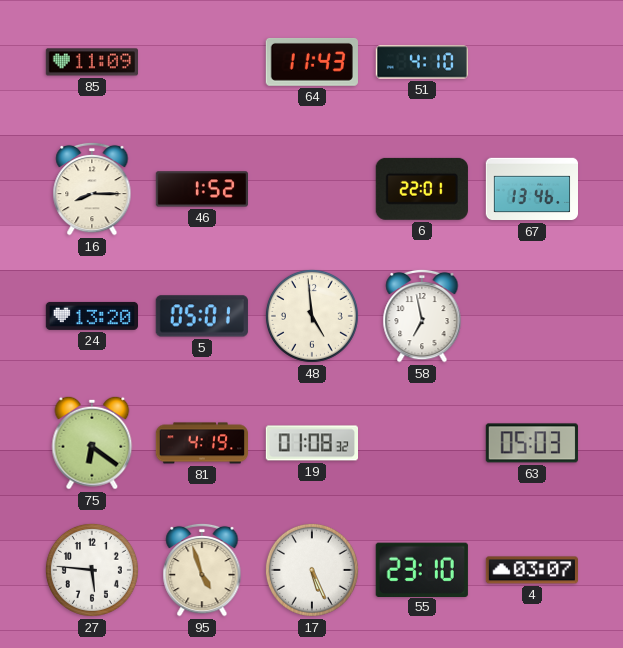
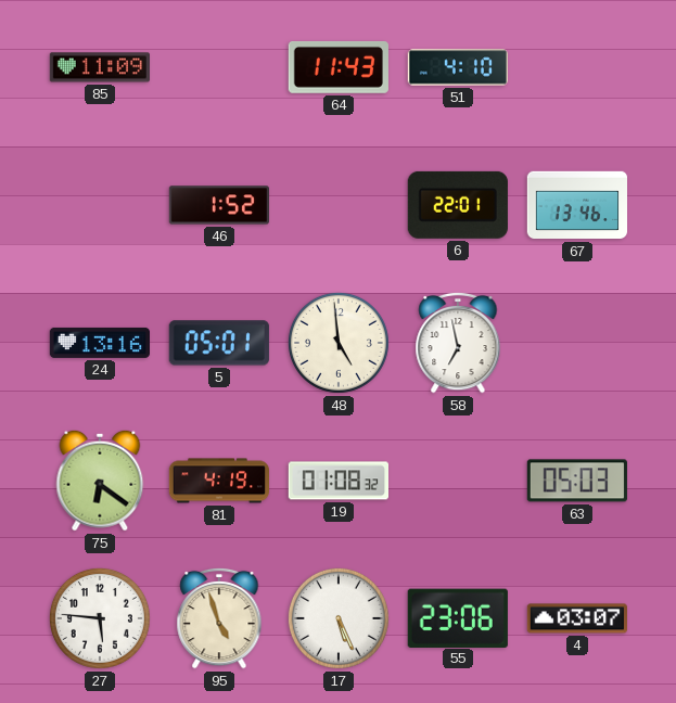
16: 8:15 -> none
24: 13:20 -> 13:16
55: 23:10 -> 23:06
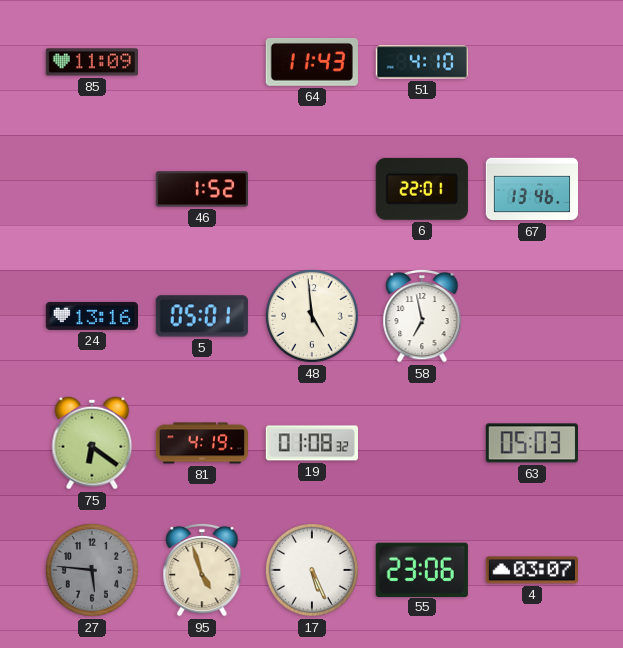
27 dial: white -> grey
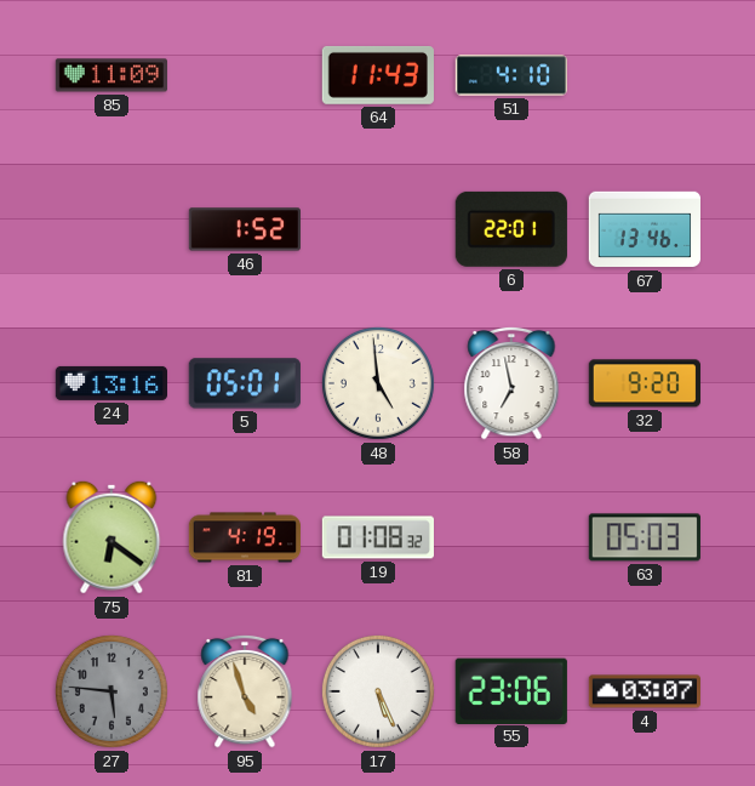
32: none -> 9:20
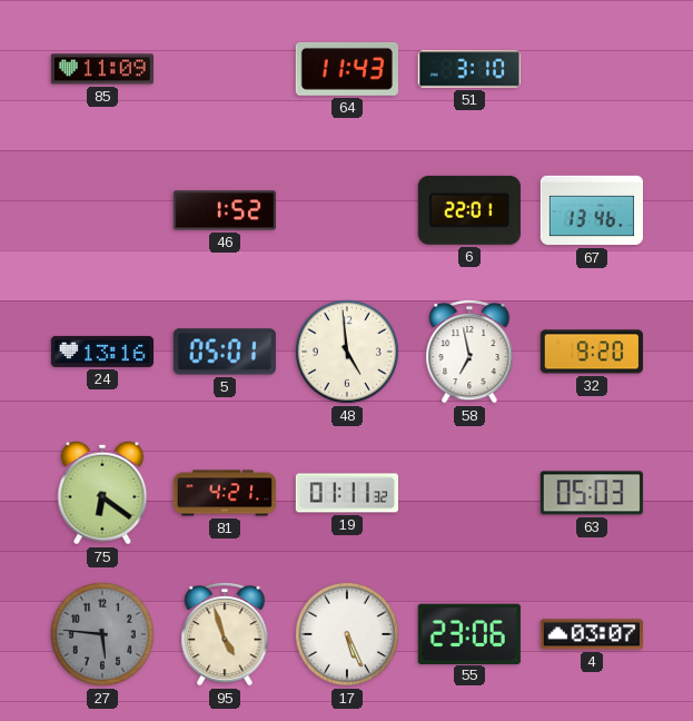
51: 4:10 -> 3:10
81: 4:19 -> 4:21
19: 01:08 -> 01:11
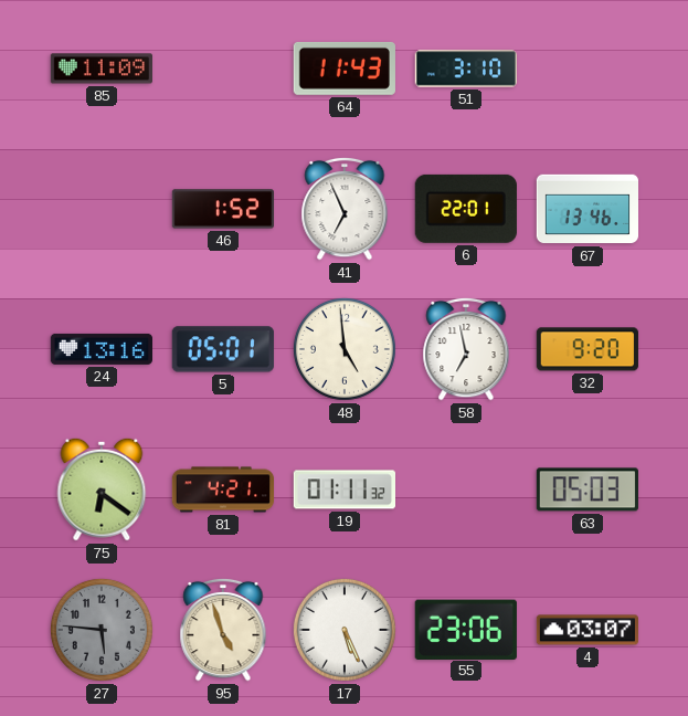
41: none -> 6:56
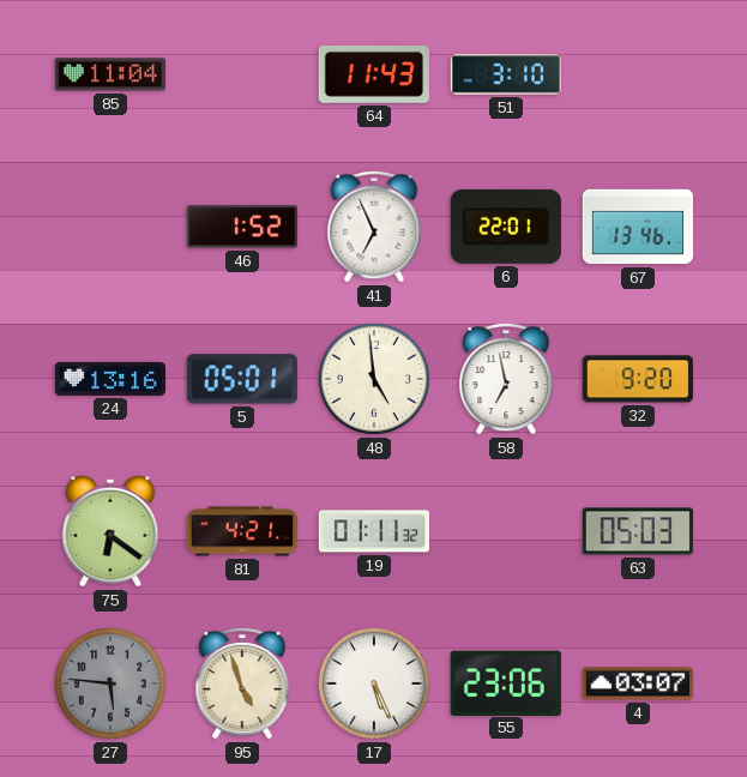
85: 11:09 -> 11:04
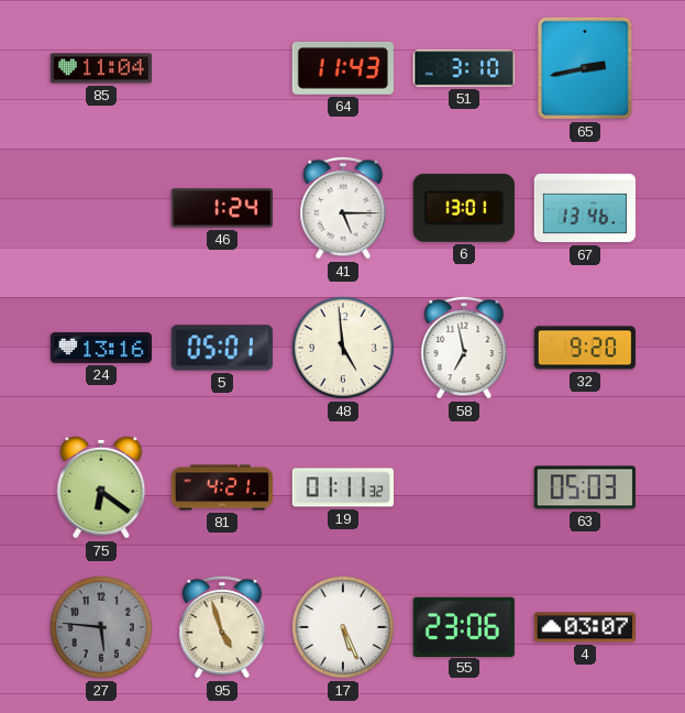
65: none -> 2:43
46: 1:52 -> 1:24
41: 6:56 -> 5:15
6: 22:01 -> 13:01
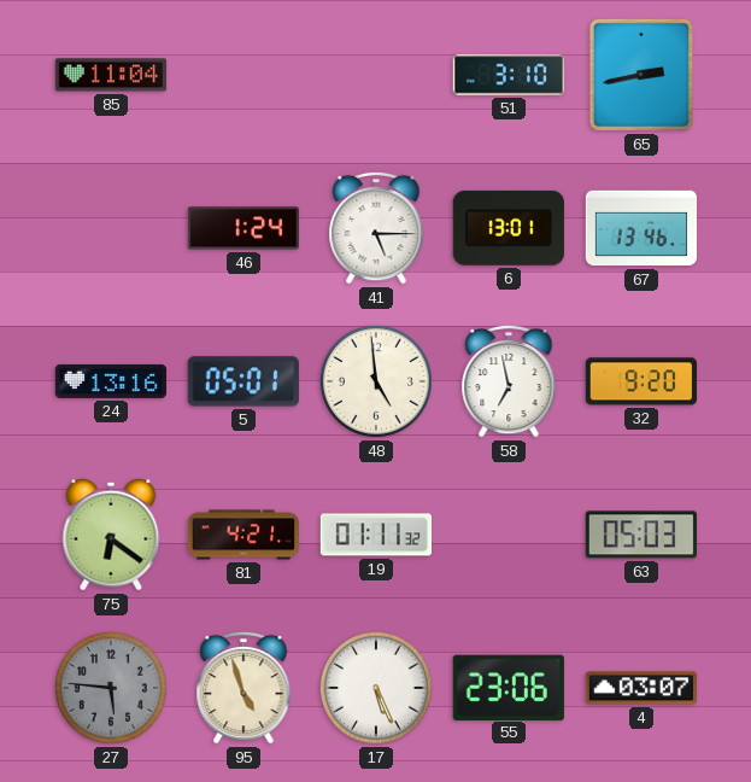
64: 11:43 -> none
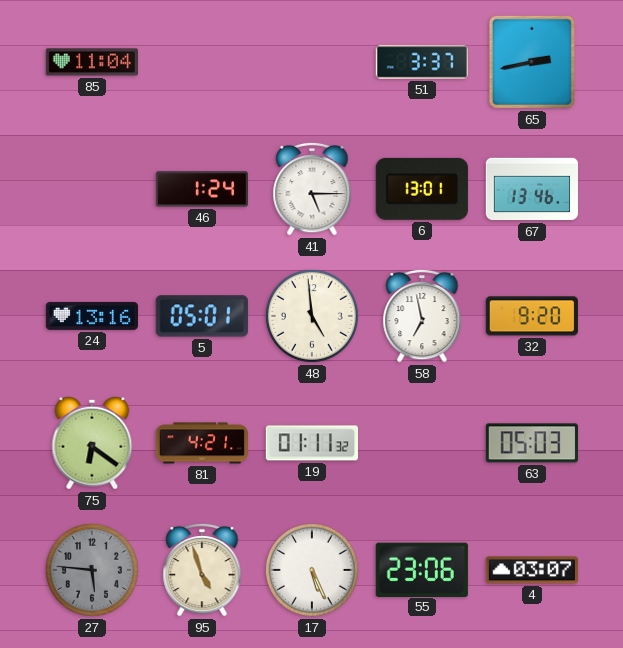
51: 3:10 -> 3:37
